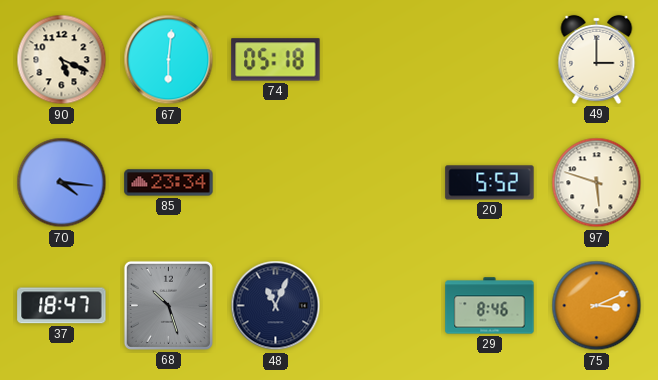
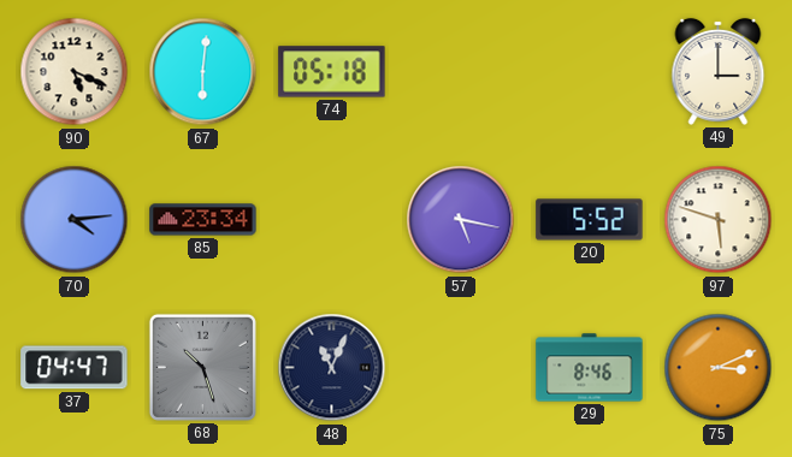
70: 4:16 -> 4:14
57: none -> 5:17
37: 18:47 -> 04:47
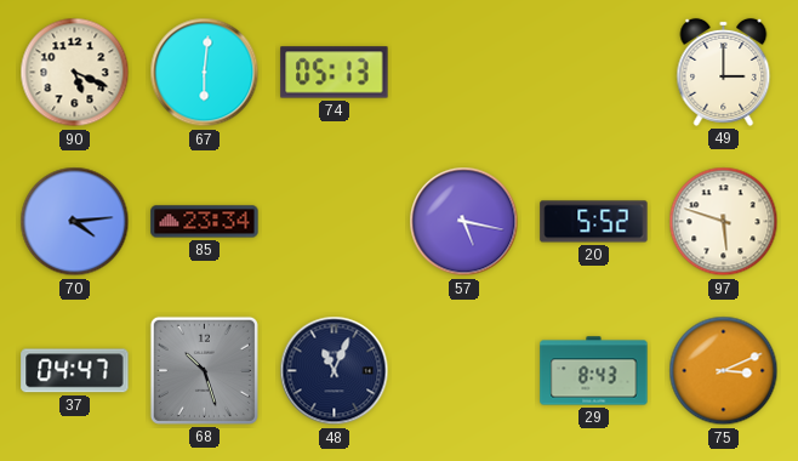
74: 05:18 -> 05:13
29: 8:46 -> 8:43
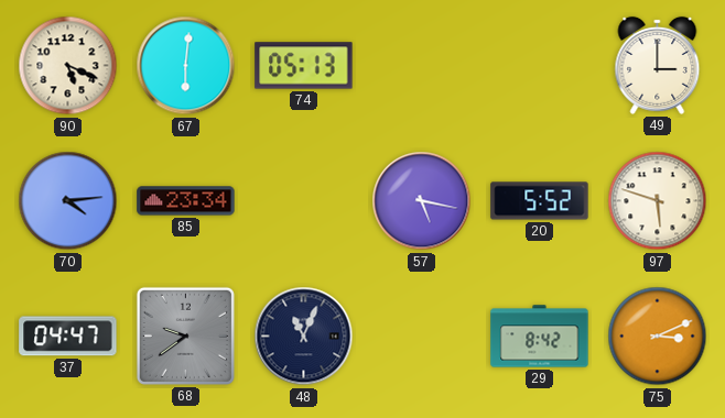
68: 10:27 -> 9:39
29: 8:43 -> 8:42
